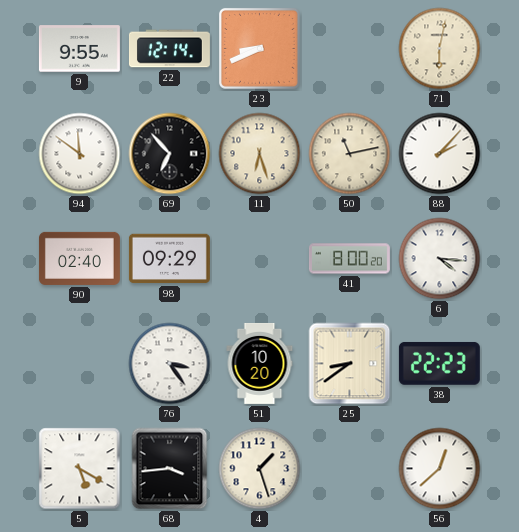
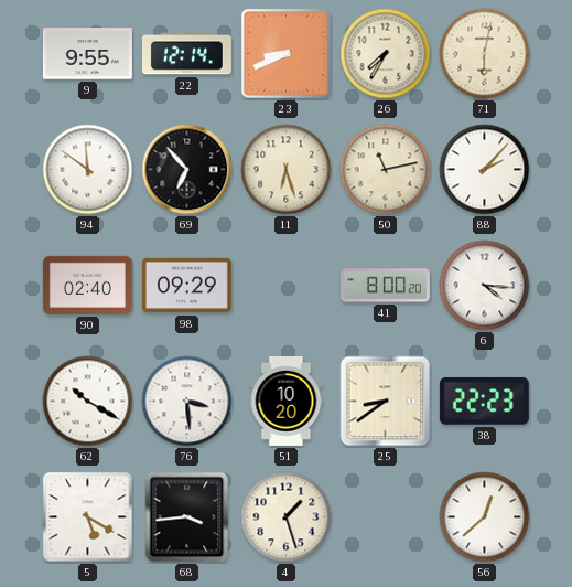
26: none -> 7:35
62: none -> 10:20
76: 3:24 -> 3:29
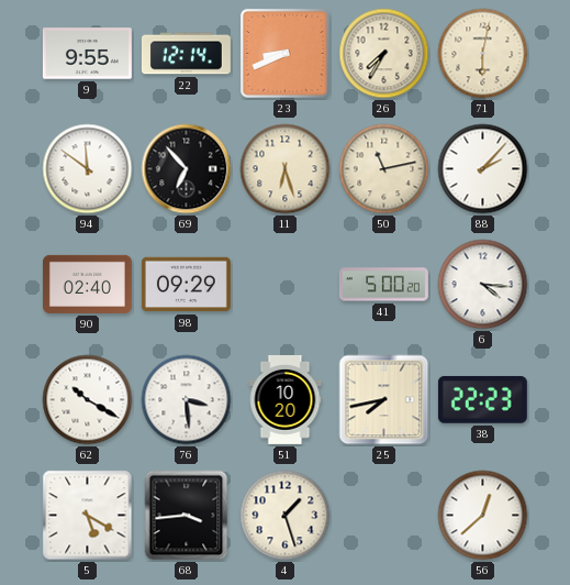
41: 8:00 -> 5:00
25: 8:39 -> 7:43
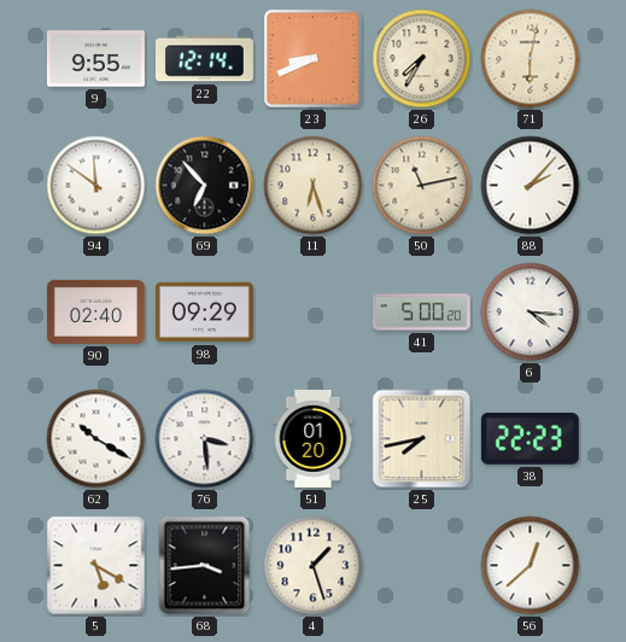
51: 10:20 -> 01:20
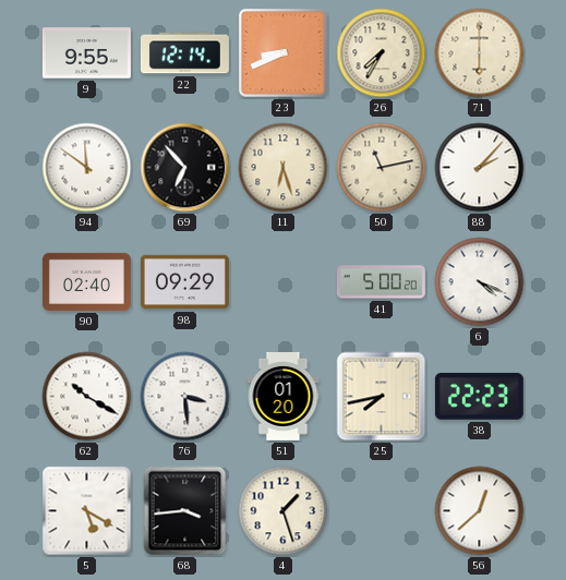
71: 6:02 -> 6:00
6: 4:16 -> 4:19
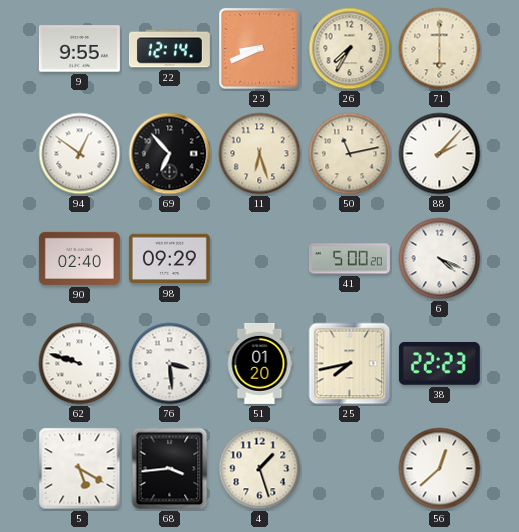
94: 11:51 -> 12:51
62: 10:20 -> 9:48
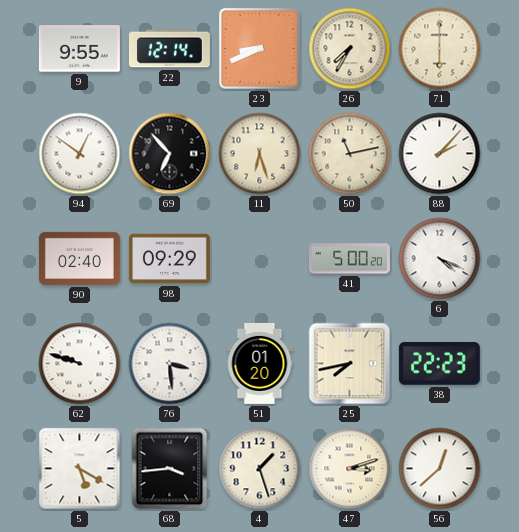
47: none -> 3:12
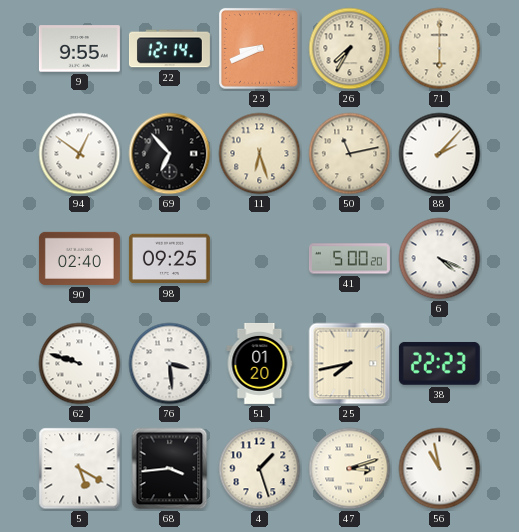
98: 09:29 -> 09:25
56: 12:38 -> 10:58
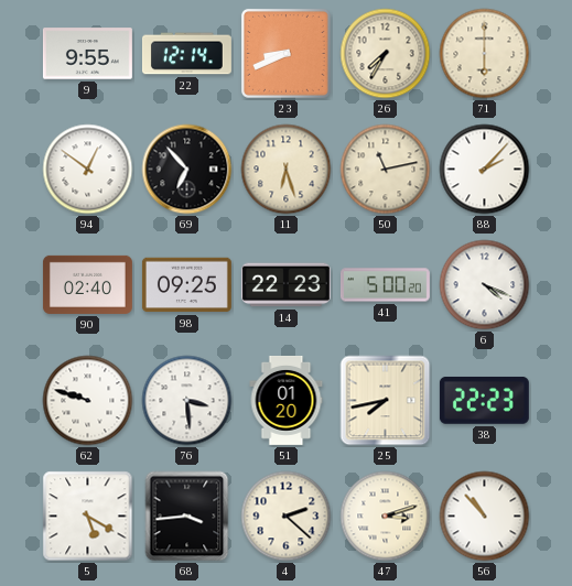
14: none -> 22:23
4: 1:27 -> 2:22
56: 10:58 -> 10:53
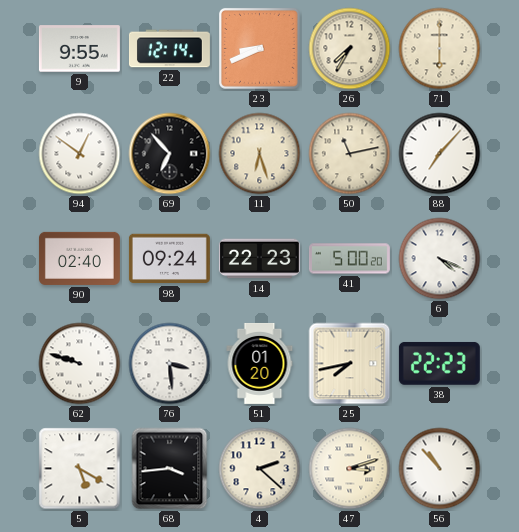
88: 2:07 -> 7:07
98: 09:25 -> 09:24
